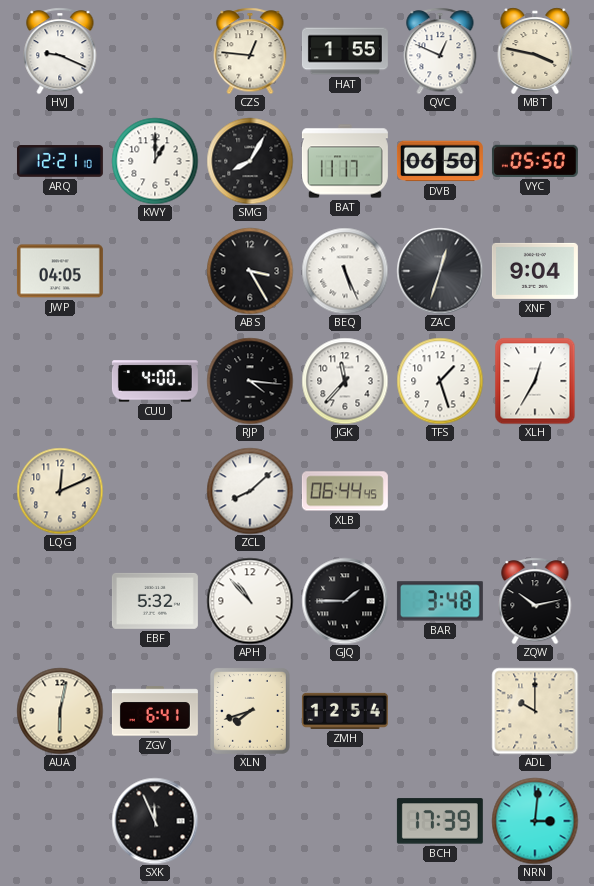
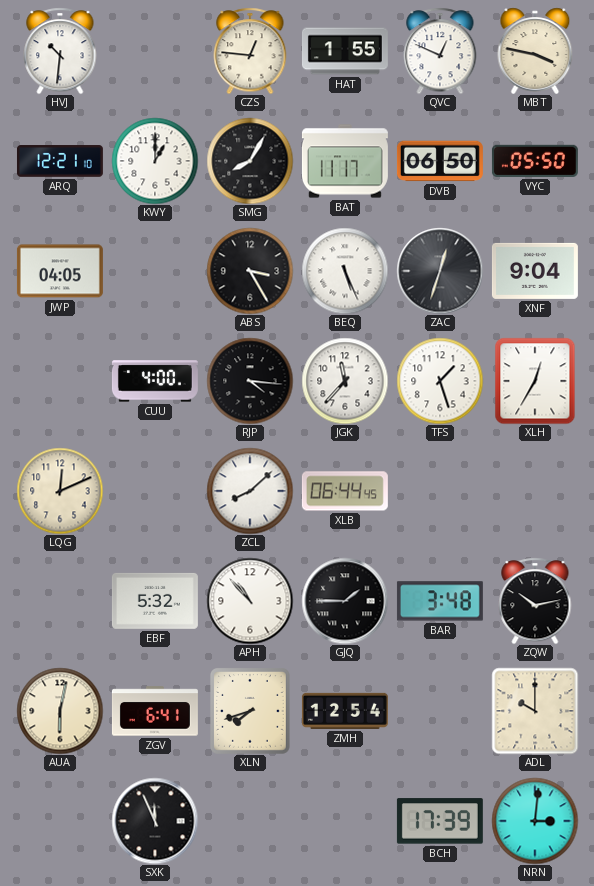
HVJ: 9:19 -> 10:31
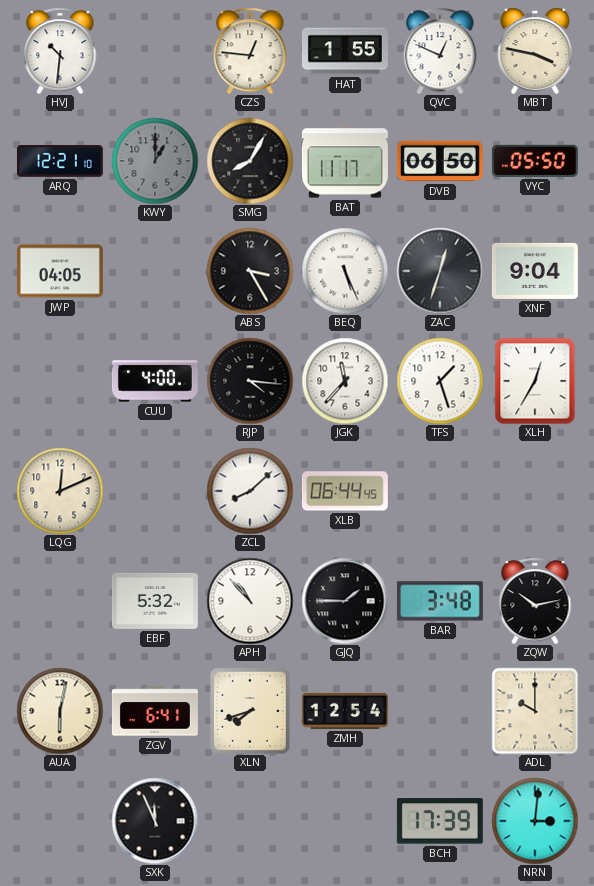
KWY dial: white -> grey
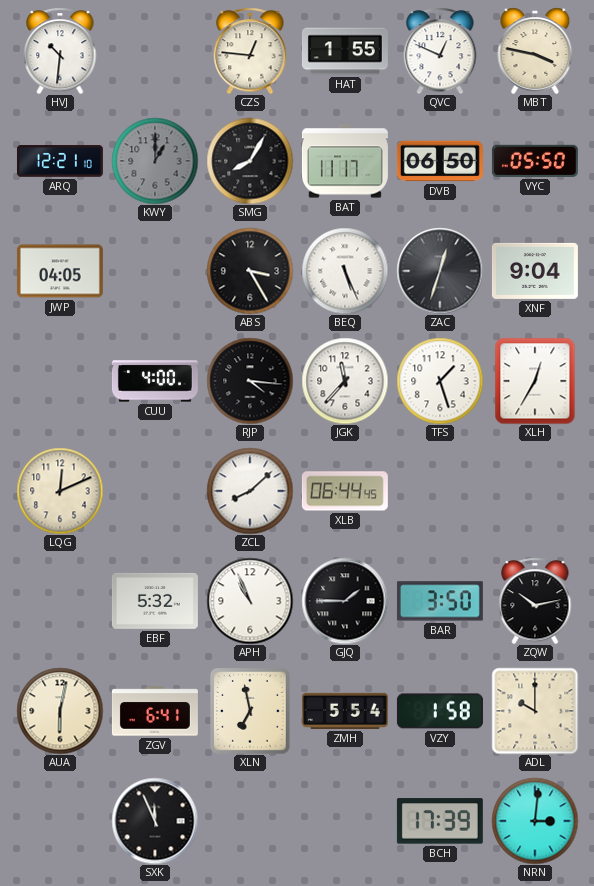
APH: 10:53 -> 10:56
BAR: 3:48 -> 3:50
XLN: 7:42 -> 6:58
ZMH: 12:54 -> 5:54
VZY: none -> 1:58
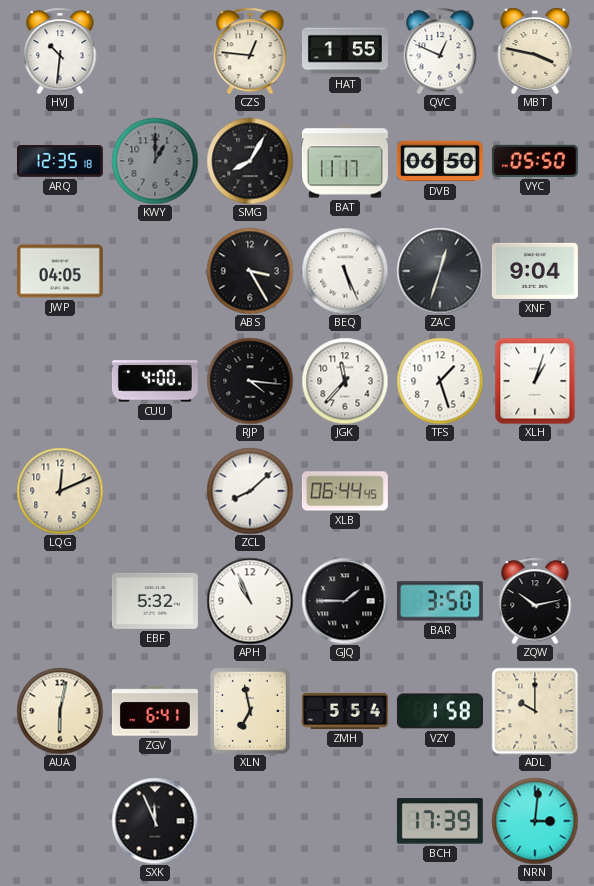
ARQ: 12:21 -> 12:35
XLH: 12:35 -> 1:03
